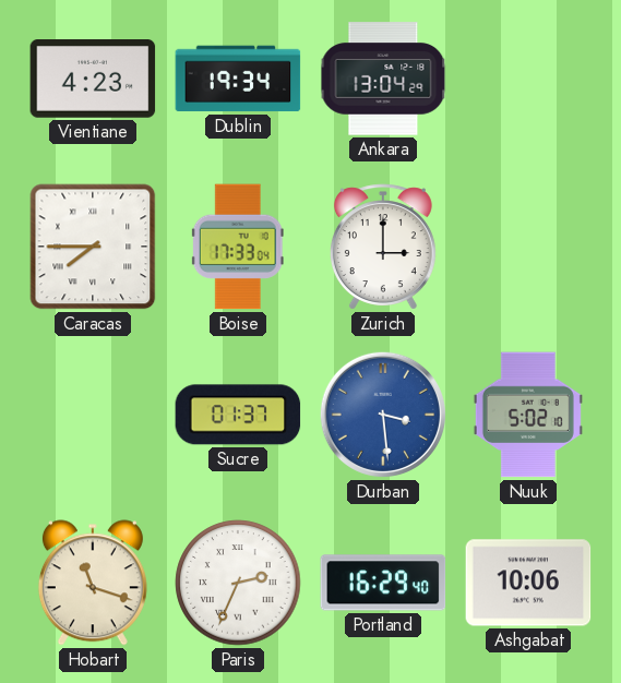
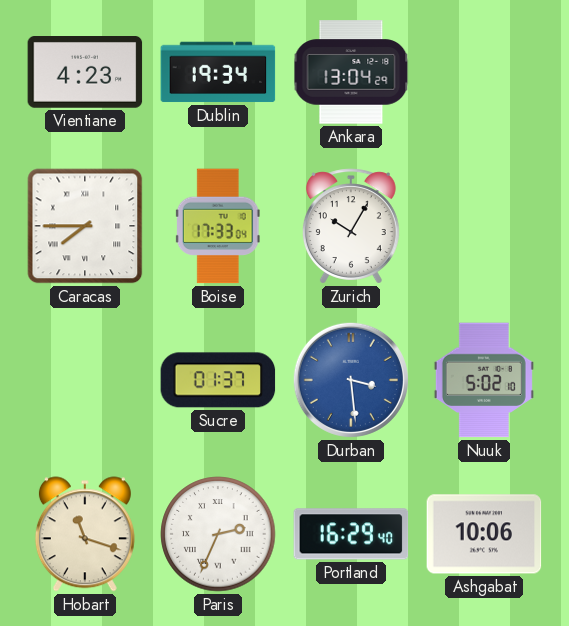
Zurich: 3:00 -> 10:05
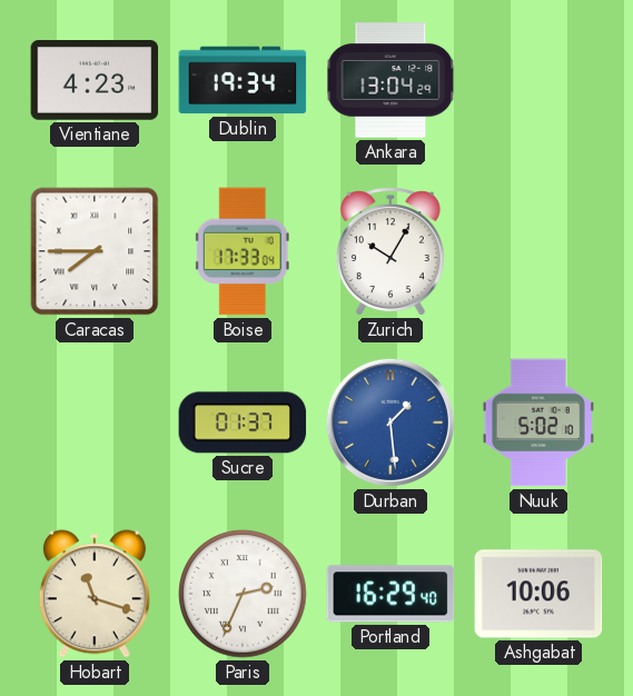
Durban: 3:29 -> 1:29
